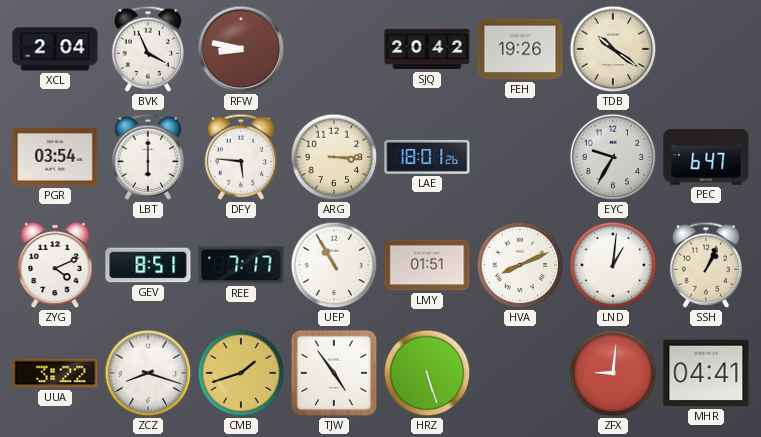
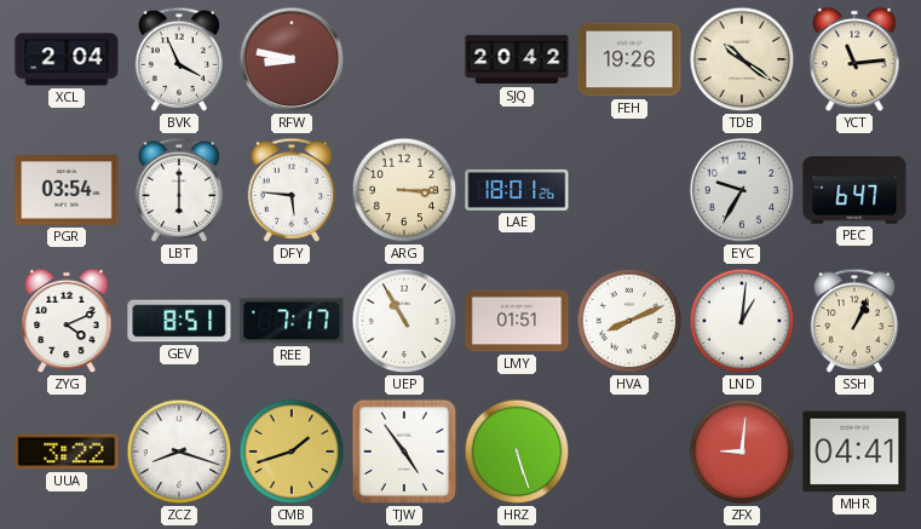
YCT: none -> 11:14
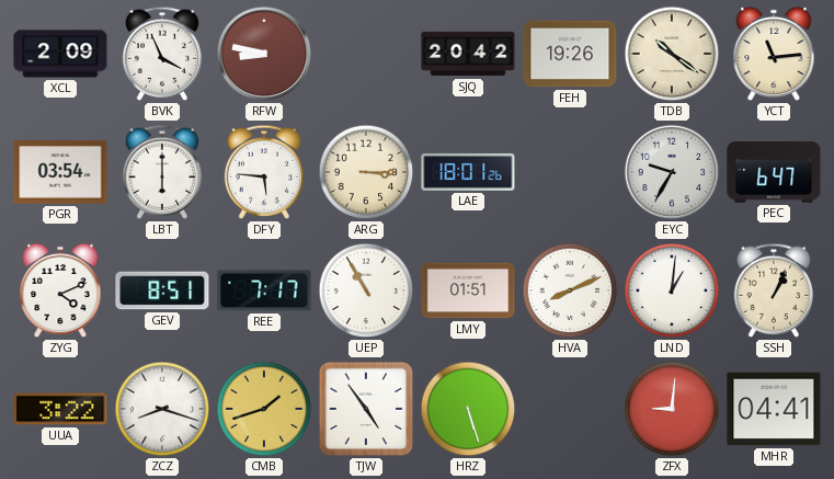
XCL: 2:04 -> 2:09
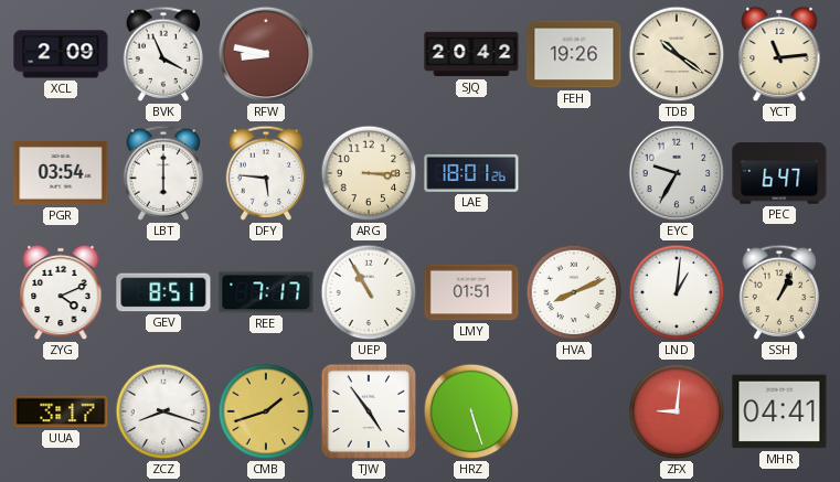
UUA: 3:22 -> 3:17
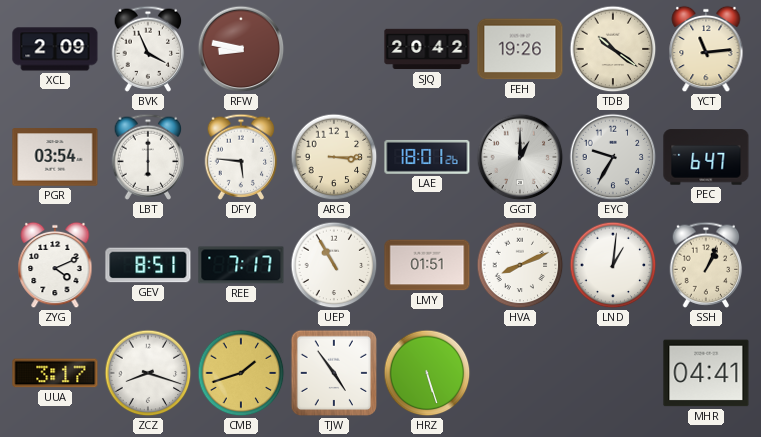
GGT: none -> 1:00
ZFX: 9:01 -> none
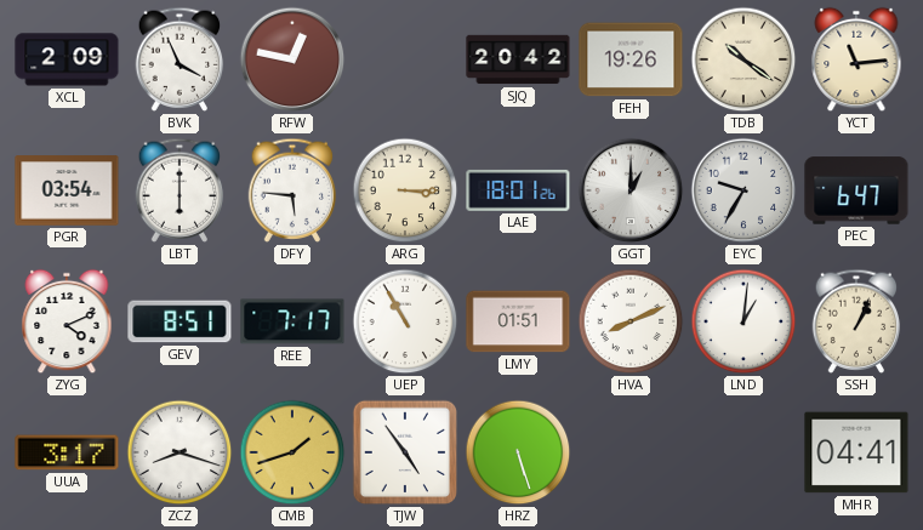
RFW: 8:47 -> 12:47
